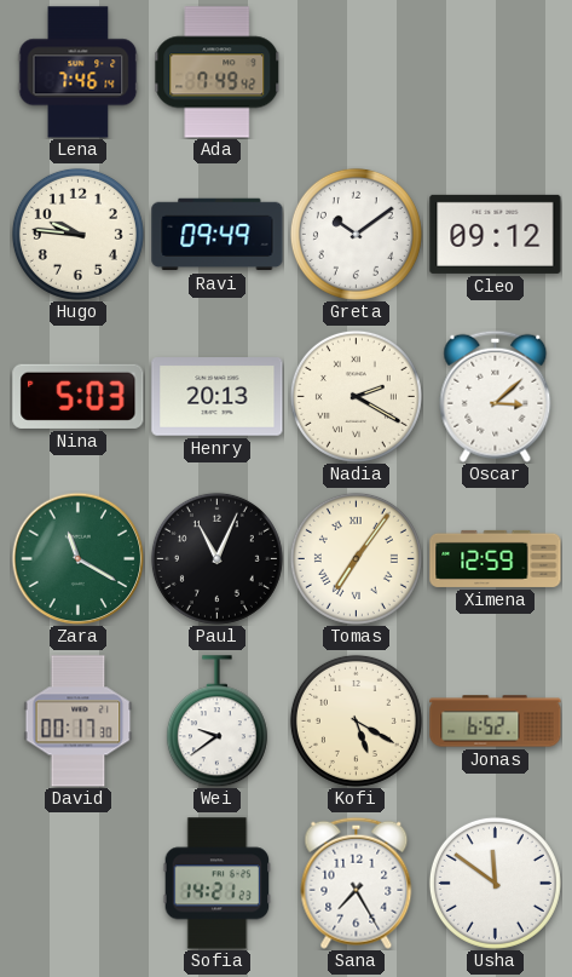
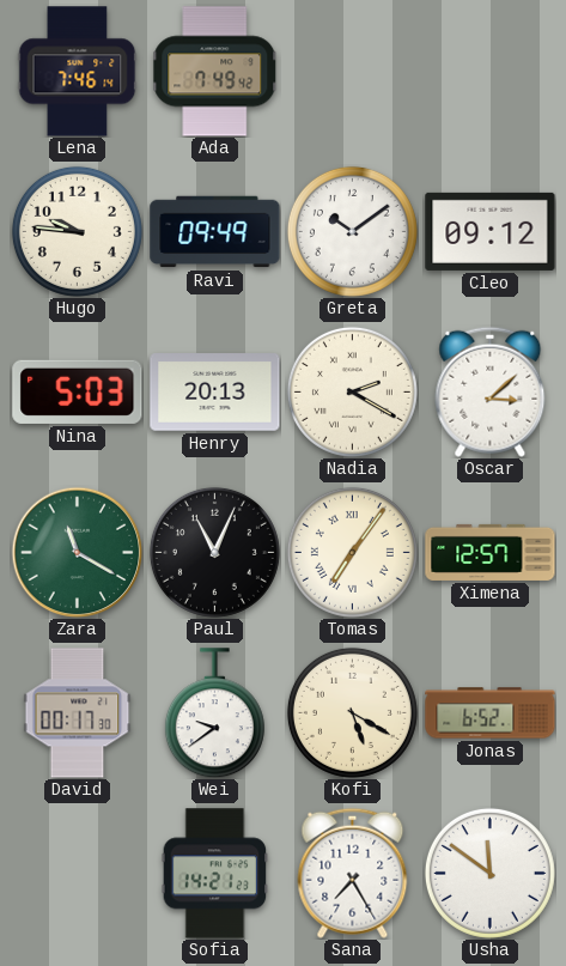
Ximena: 12:59 -> 12:57
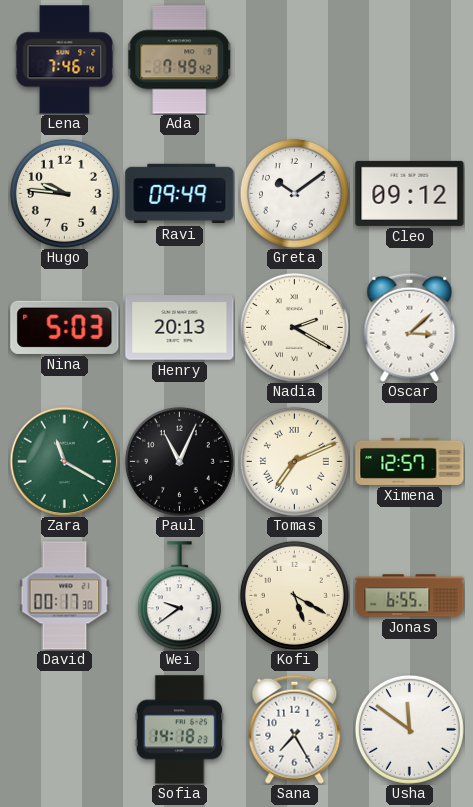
Tomas: 7:06 -> 7:11
Jonas: 6:52 -> 6:55
Sofia: 14:21 -> 14:18
